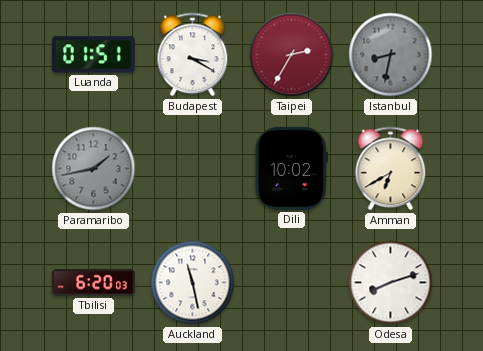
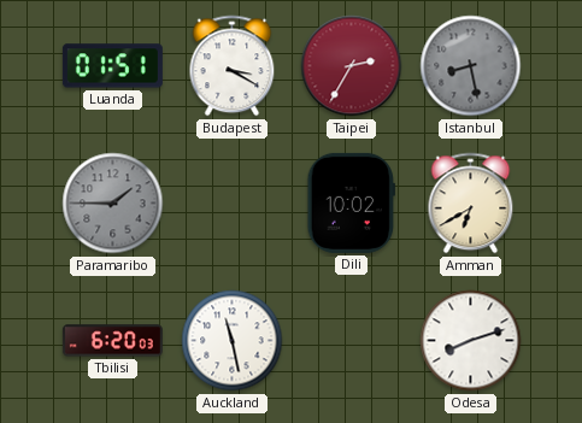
Istanbul: 8:32 -> 8:28
Paramaribo: 1:43 -> 1:45
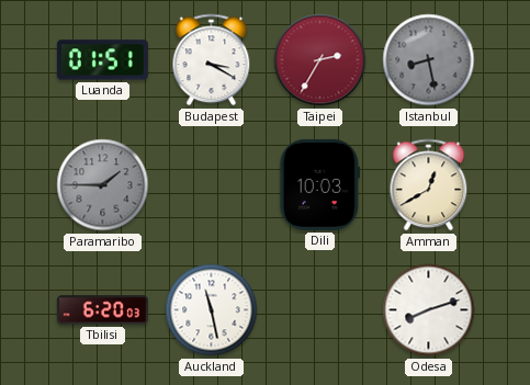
Dili: 10:02 -> 10:03
Amman: 6:40 -> 12:40
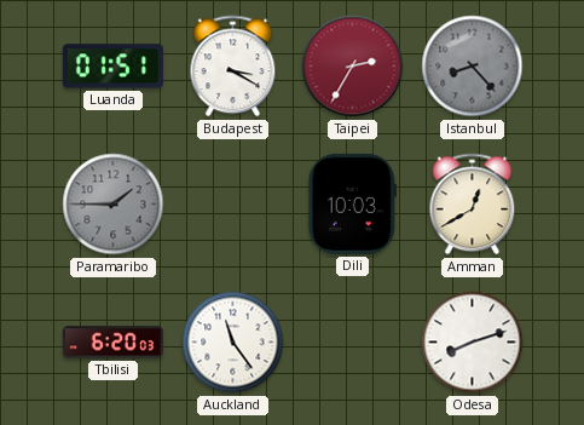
Istanbul: 8:28 -> 8:23
Auckland: 11:28 -> 11:24
